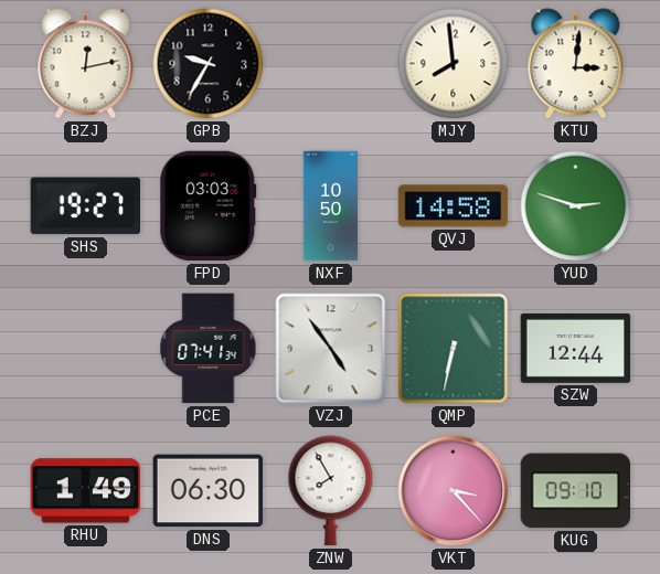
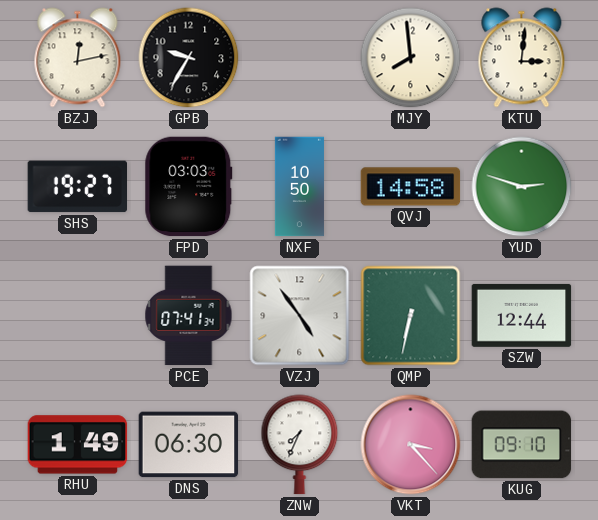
ZNW: 7:55 -> 7:34
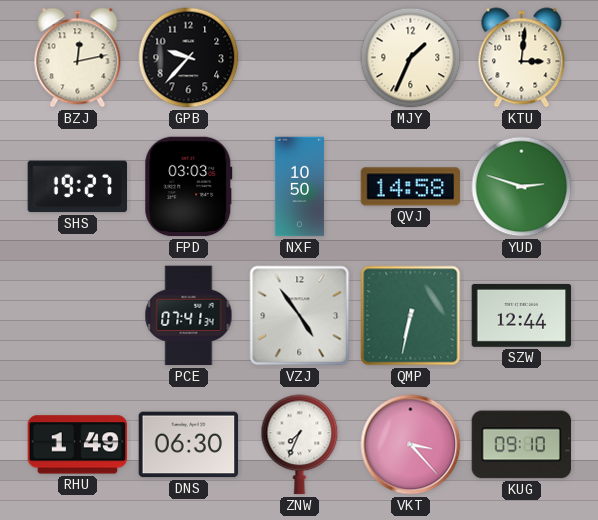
GPB: 9:35 -> 9:37
MJY: 7:59 -> 1:34
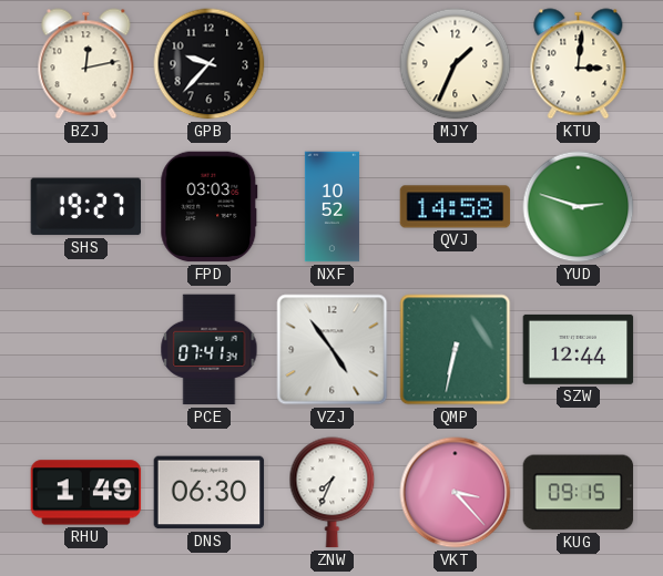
NXF: 10:50 -> 10:52
KUG: 09:10 -> 09:15
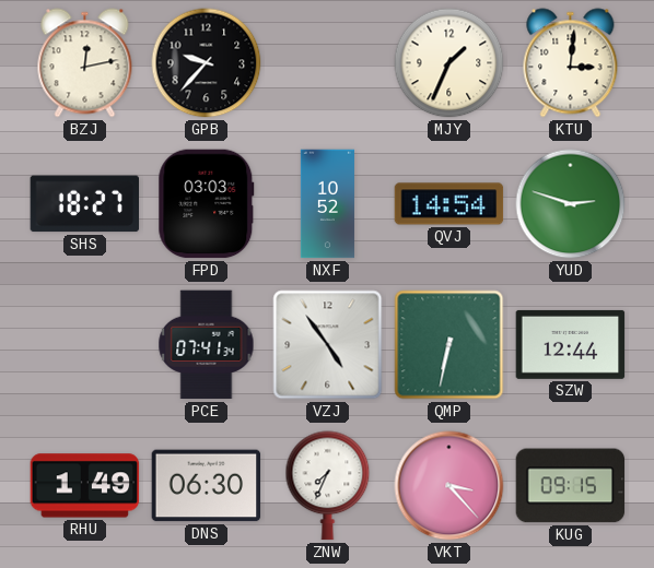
SHS: 19:27 -> 18:27
QVJ: 14:58 -> 14:54
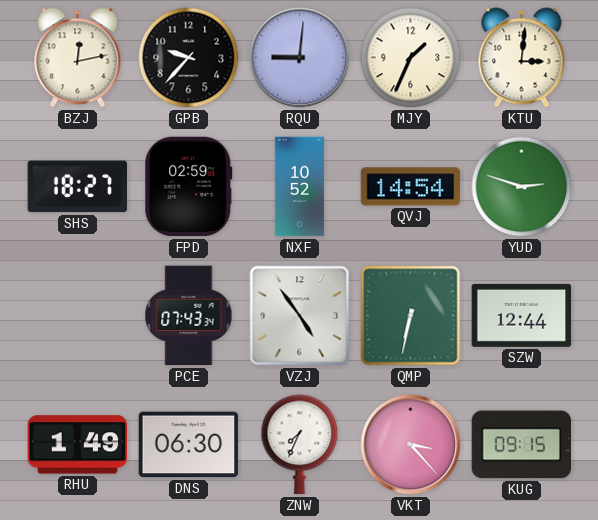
RQU: none -> 9:01
FPD: 03:03 -> 02:59
PCE: 07:41 -> 07:43
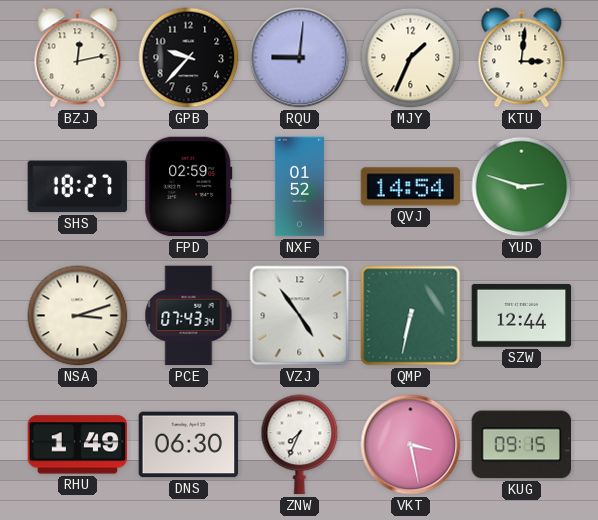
NXF: 10:52 -> 01:52
NSA: none -> 3:12
VKT: 3:23 -> 3:28
